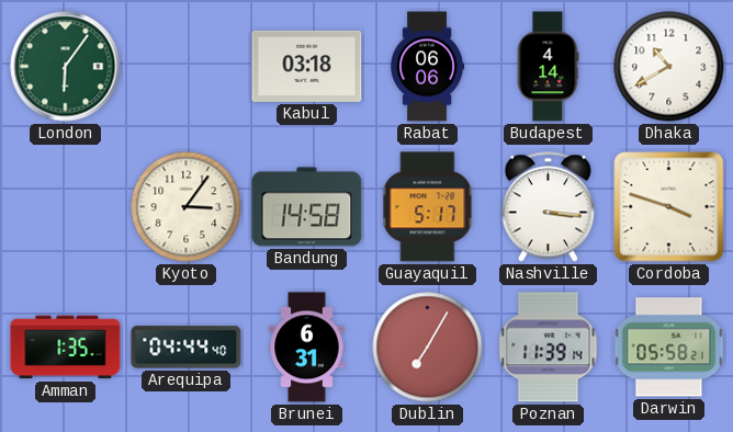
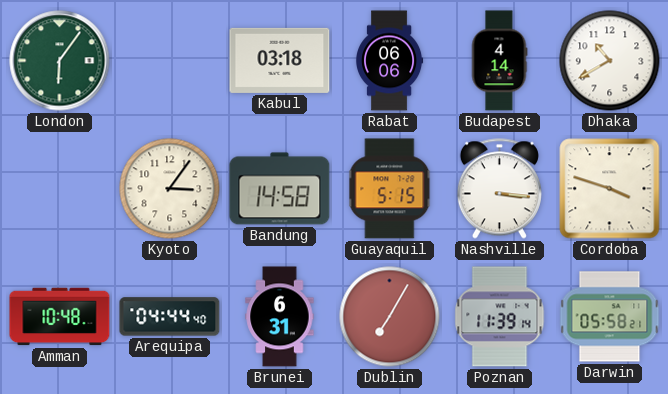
Guayaquil: 5:17 -> 5:15
Amman: 1:35 -> 10:48
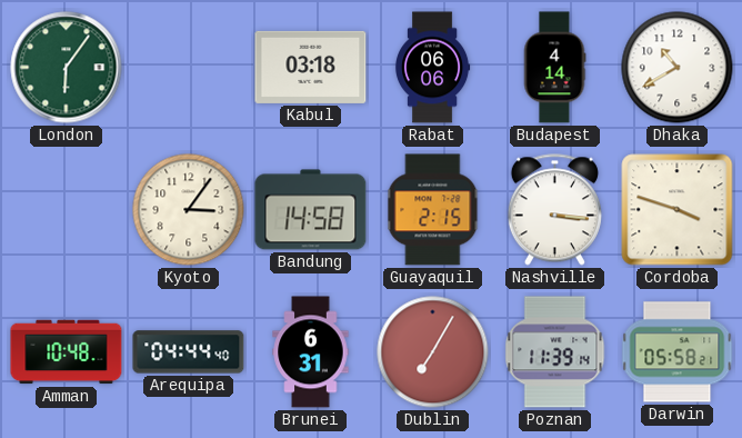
Guayaquil: 5:15 -> 2:15
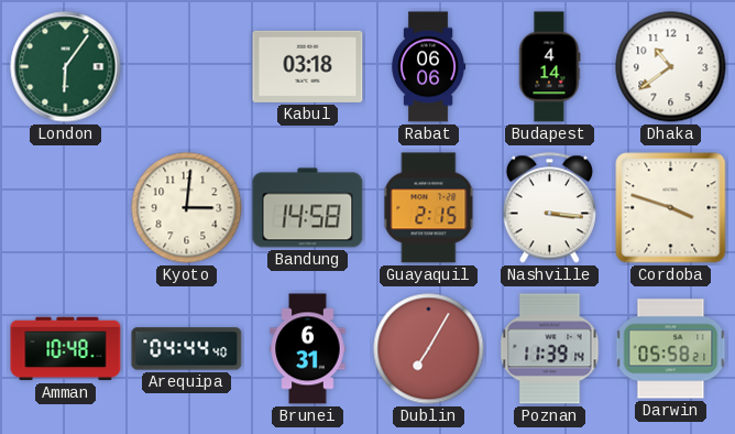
Dhaka: 10:40 -> 10:39
Kyoto: 3:06 -> 3:01
